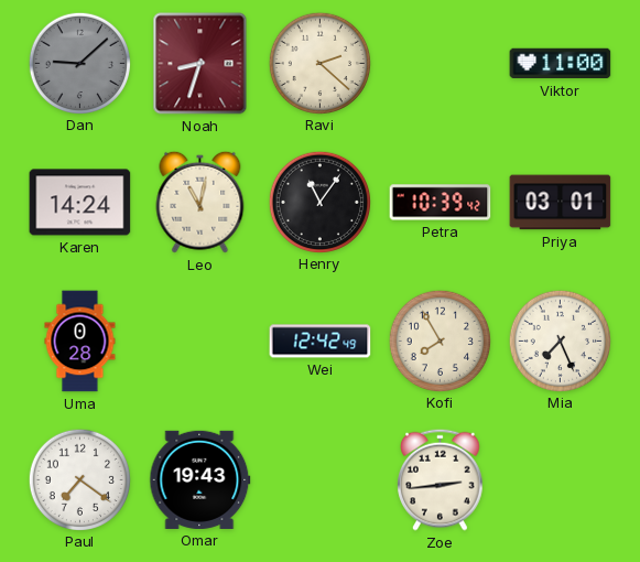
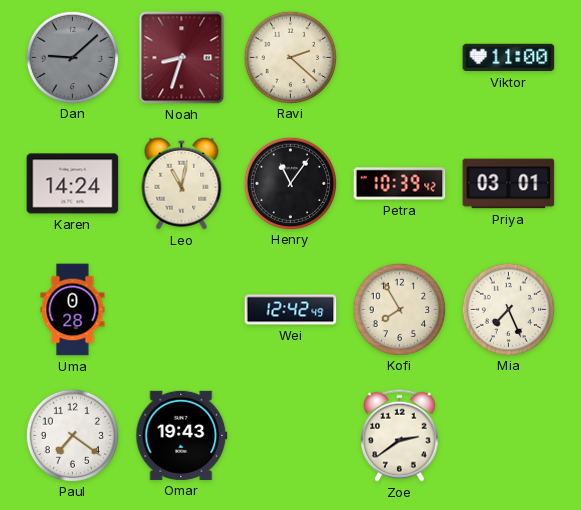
Zoe: 2:44 -> 2:39
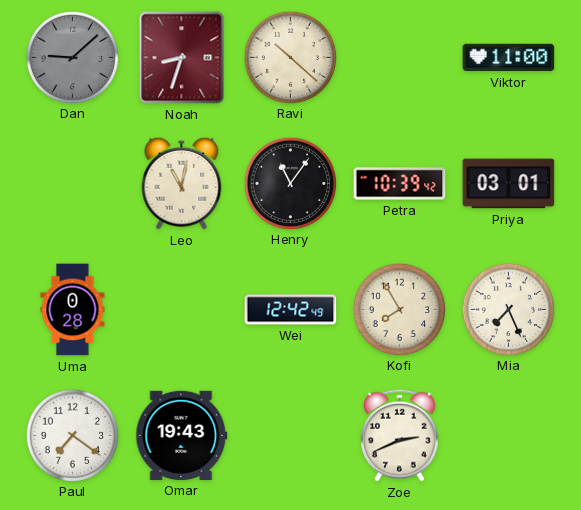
Ravi: 2:22 -> 10:22
Karen: 14:24 -> none
Zoe: 2:39 -> 2:41
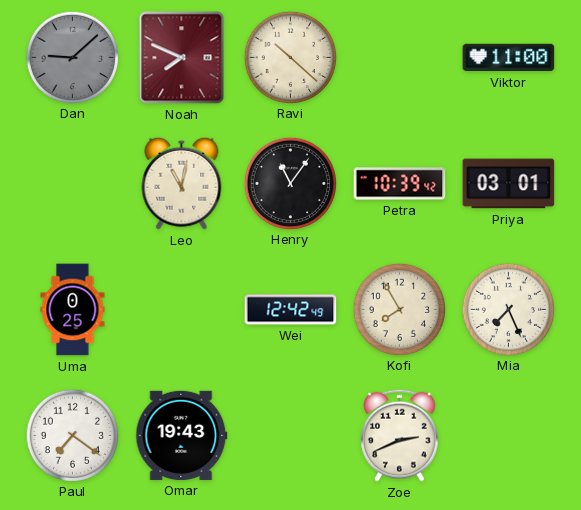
Noah: 8:33 -> 7:49
Uma: 0:28 -> 0:25
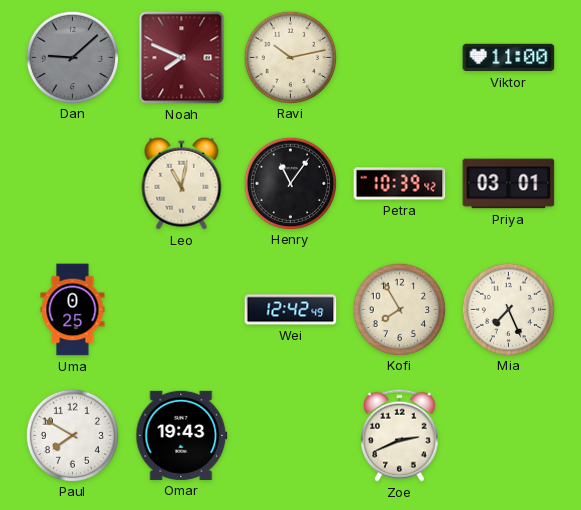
Ravi: 10:22 -> 10:13
Paul: 7:21 -> 7:50
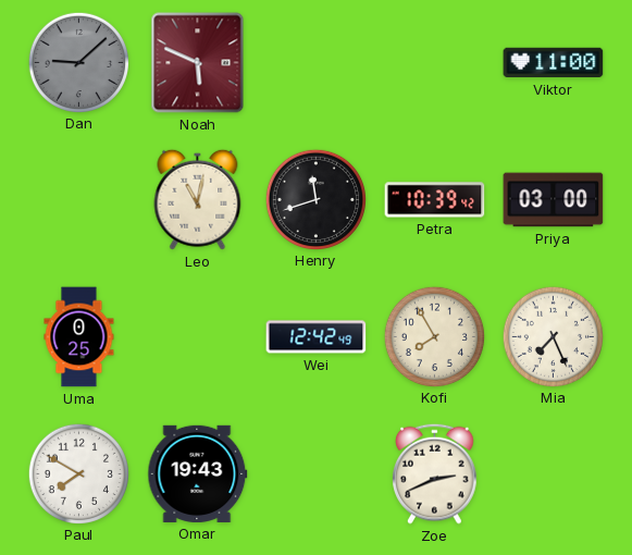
Noah: 7:49 -> 5:49
Ravi: 10:13 -> none
Henry: 11:06 -> 11:42
Priya: 03:01 -> 03:00
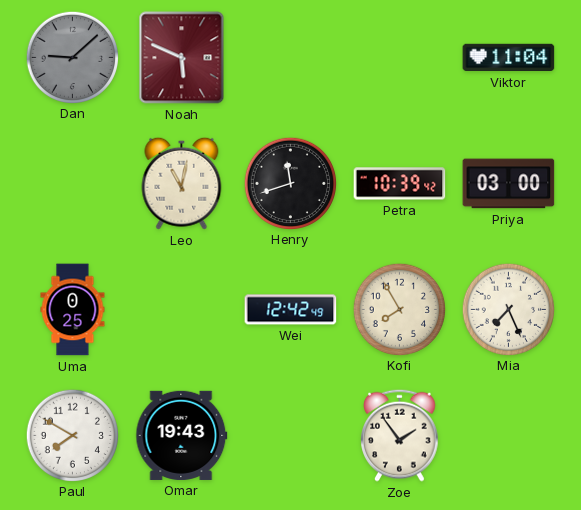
Viktor: 11:00 -> 11:04
Zoe: 2:41 -> 1:54
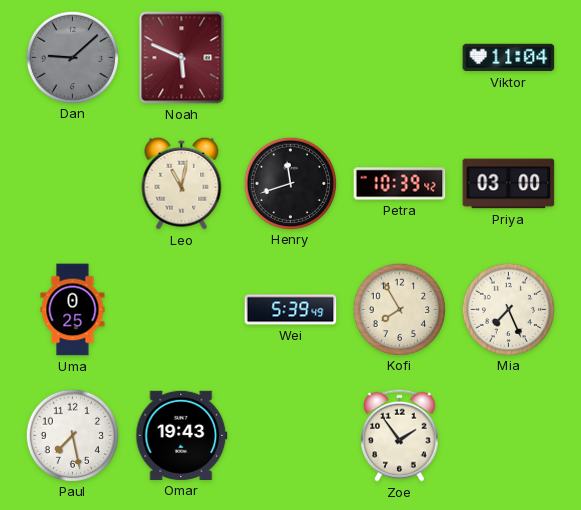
Wei: 12:42 -> 5:39
Paul: 7:50 -> 7:28
